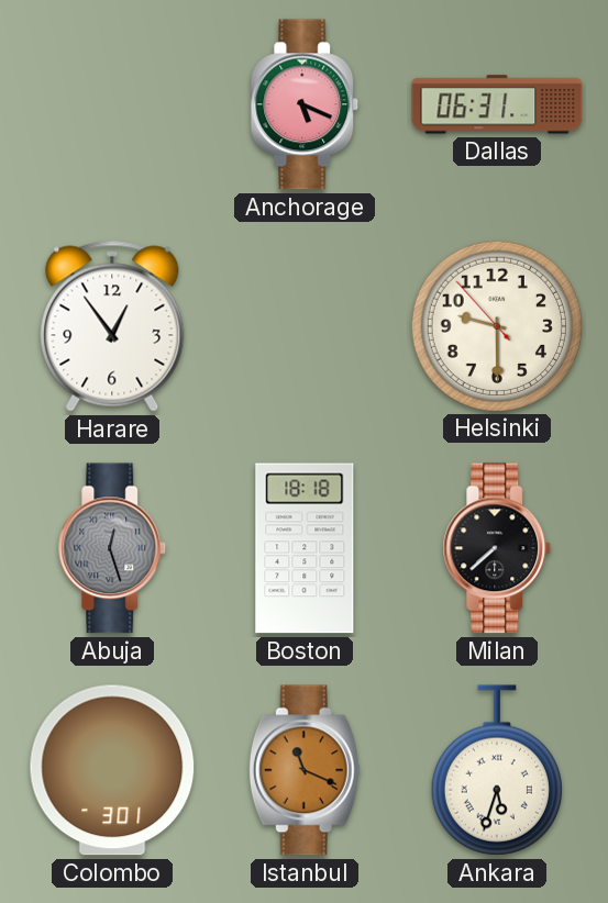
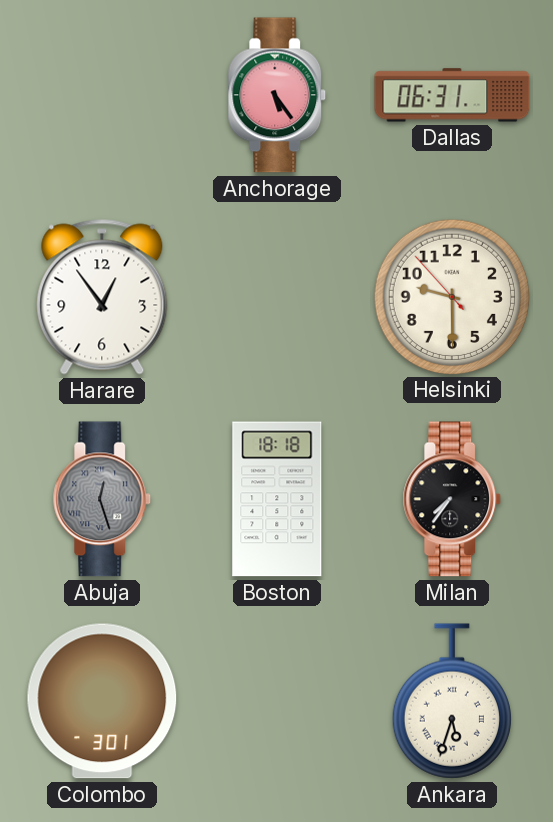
Anchorage: 5:19 -> 5:24
Milan: 7:38 -> 7:36
Istanbul: 11:19 -> none
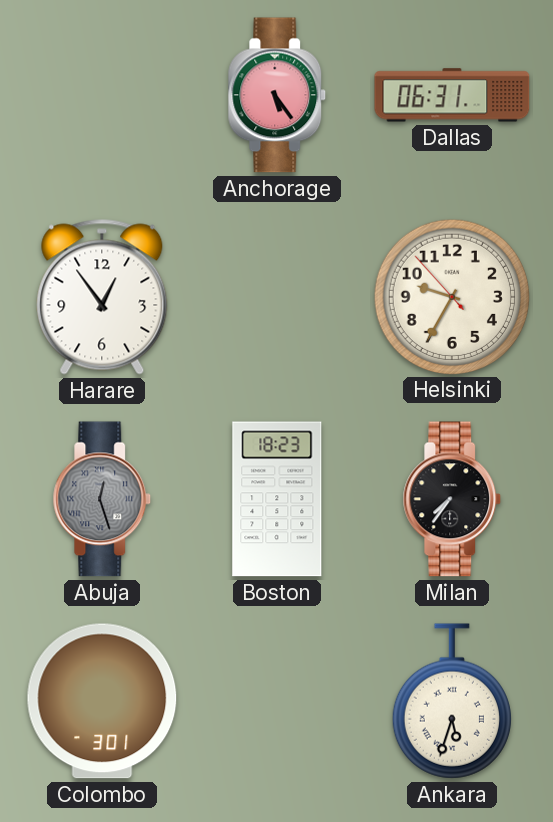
Helsinki: 9:29 -> 9:34
Boston: 18:18 -> 18:23
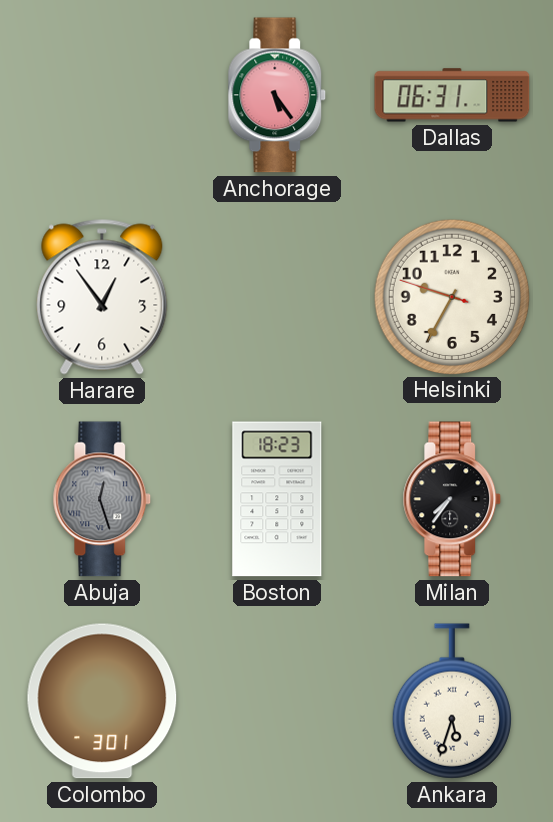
Helsinki: 9:34:53 -> 9:34:48
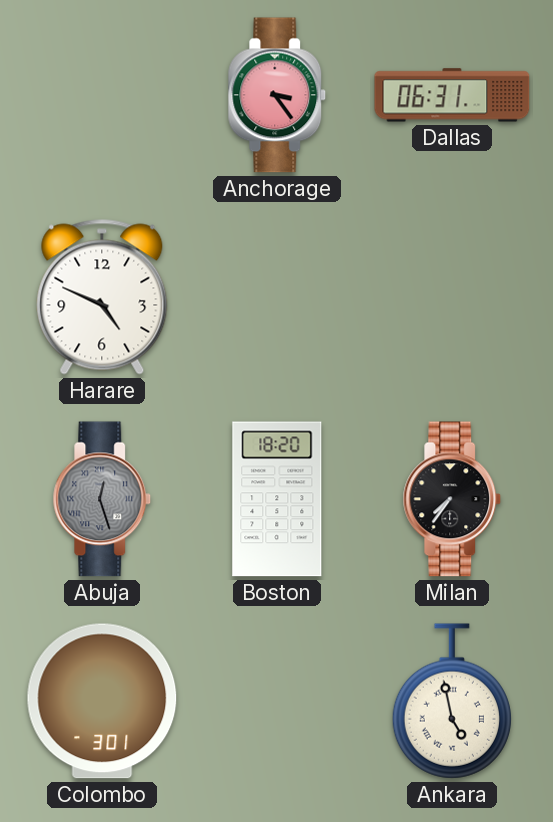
Anchorage: 5:24 -> 3:24
Harare: 12:54 -> 4:49
Helsinki: 9:34 -> none
Boston: 18:23 -> 18:20
Ankara: 5:33 -> 4:58
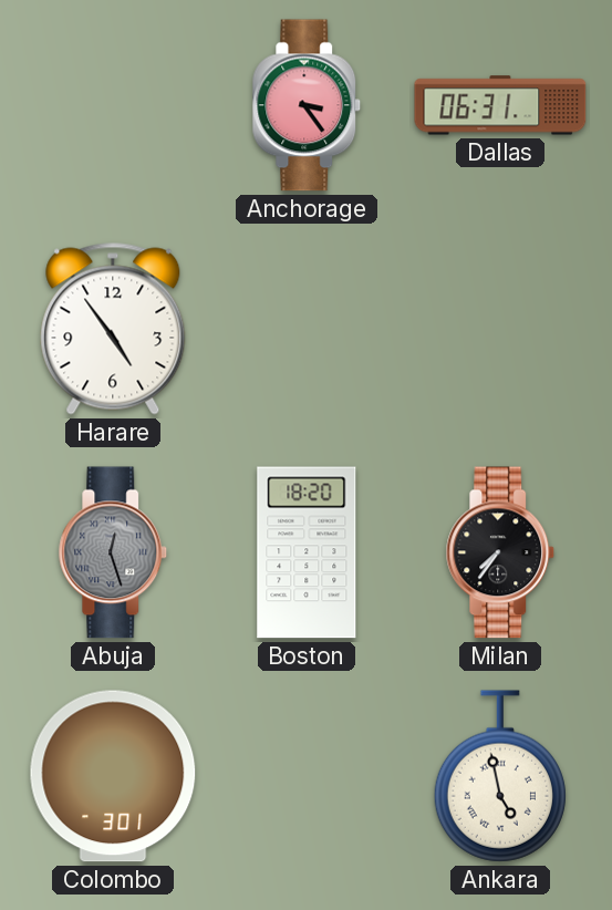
Harare: 4:49 -> 4:54
